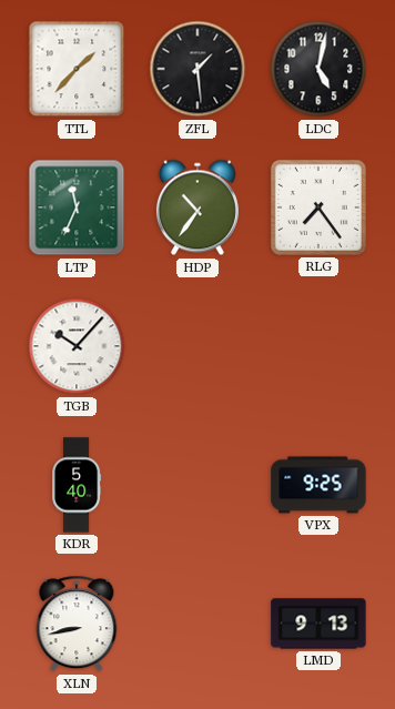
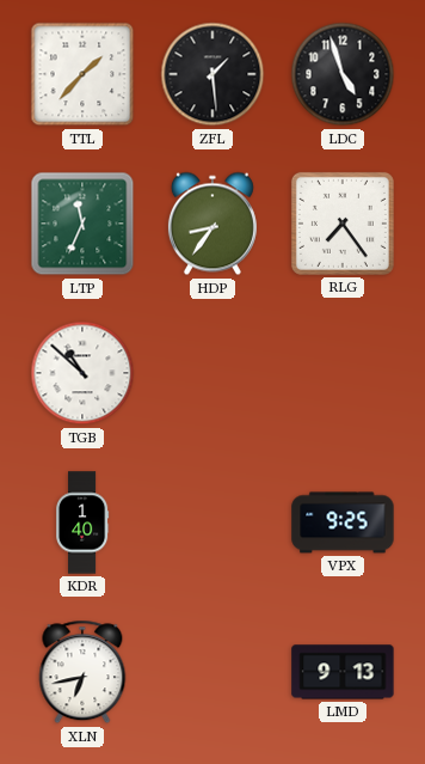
LDC: 5:02 -> 4:57
HDP: 10:36 -> 8:36
TGB: 10:07 -> 10:52
KDR: 5:40 -> 1:40
XLN: 8:43 -> 6:43
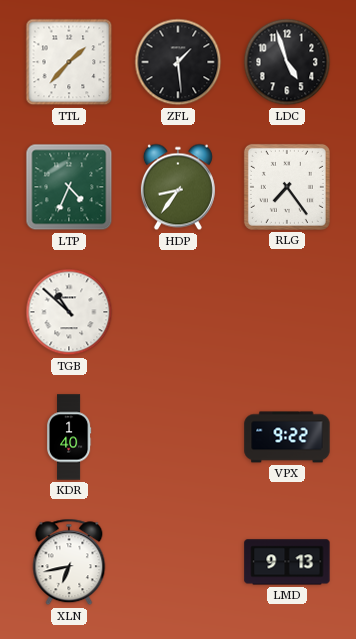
LTP: 11:34 -> 4:34
VPX: 9:25 -> 9:22
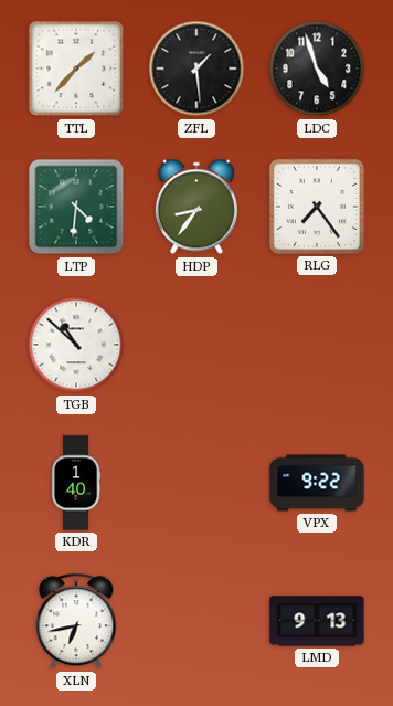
LTP: 4:34 -> 4:31
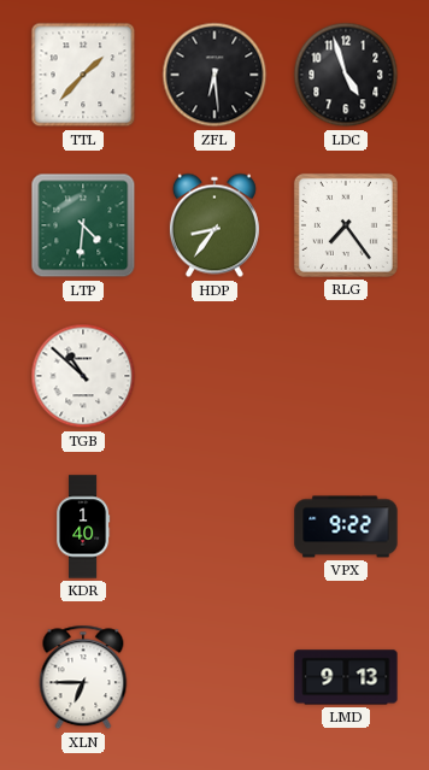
ZFL: 1:29 -> 6:29
XLN: 6:43 -> 6:45
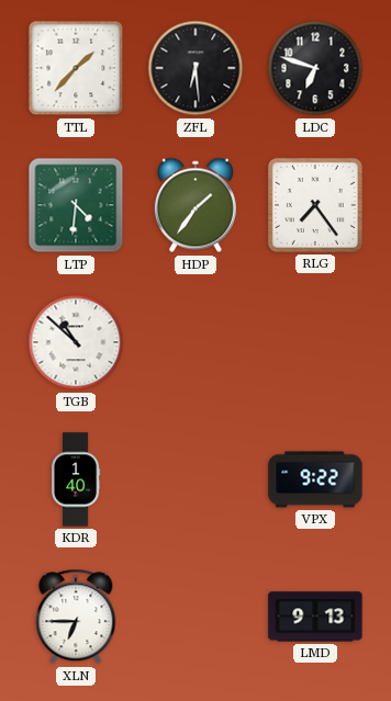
LDC: 4:57 -> 6:48
HDP: 8:36 -> 1:36
